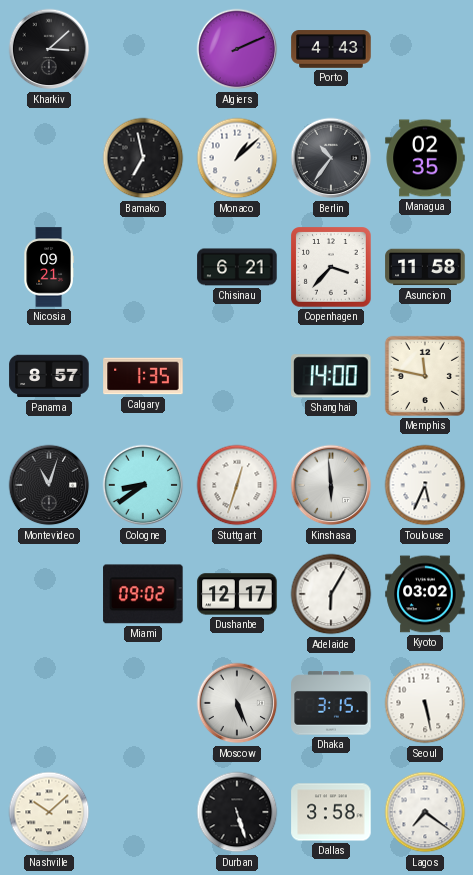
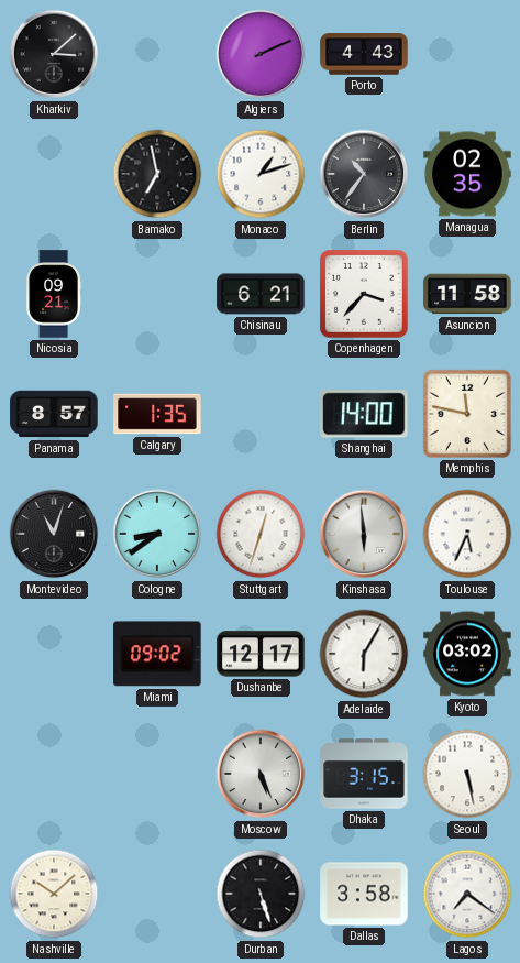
Monaco: 1:08 -> 1:12
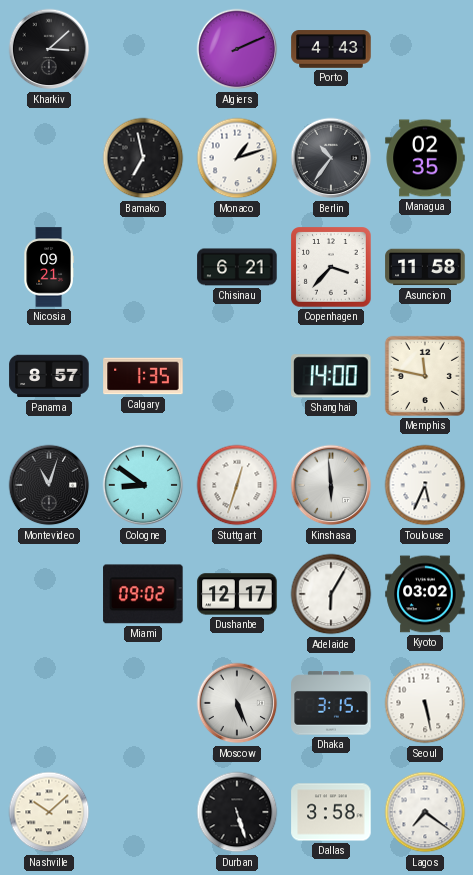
Cologne: 8:39 -> 8:51
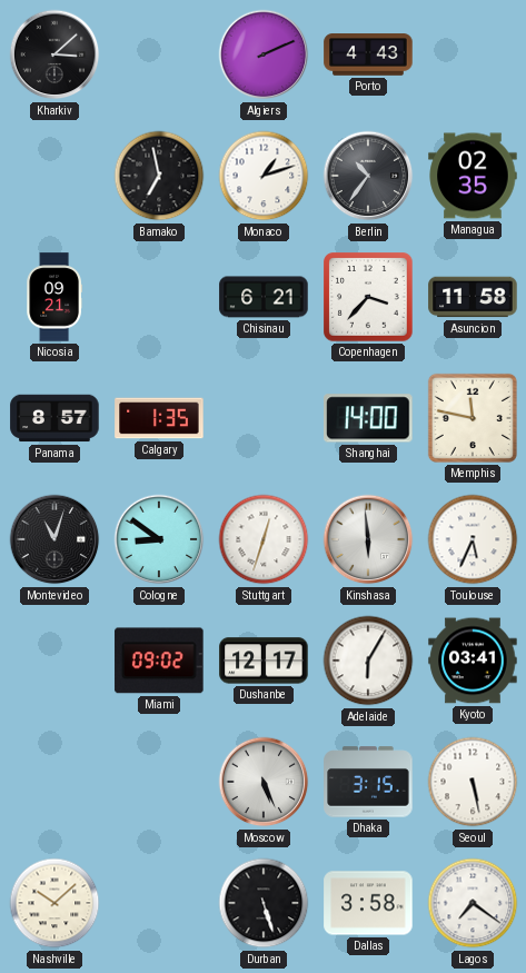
Kyoto: 03:02 -> 03:41
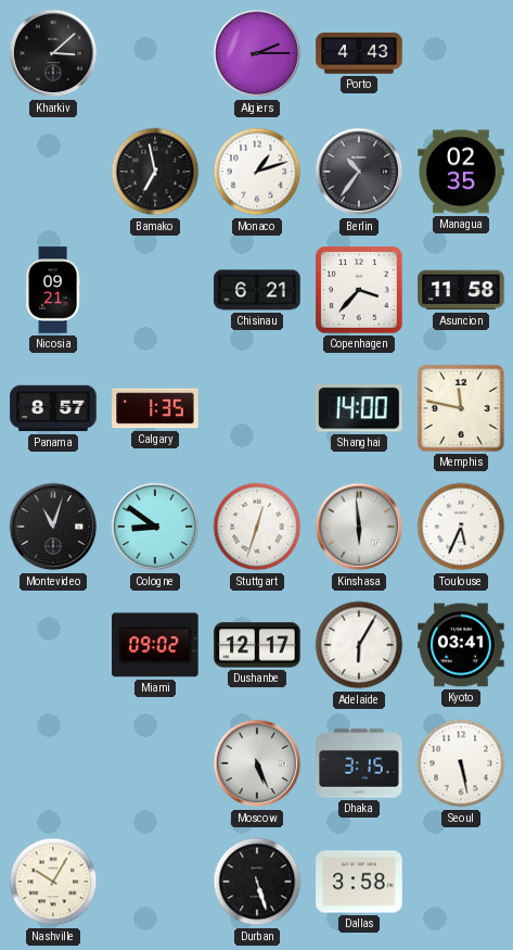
Algiers: 2:11 -> 2:15
Nashville: 10:08 -> 10:05
Lagos: 7:21 -> none
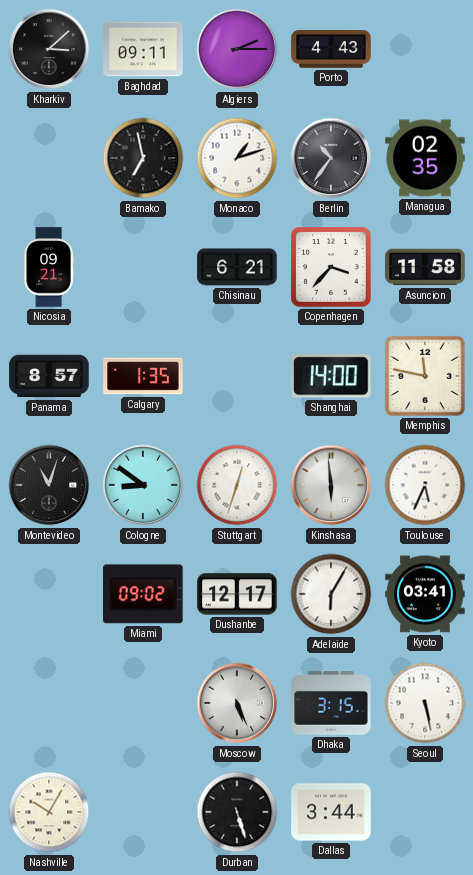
Baghdad: none -> 09:11
Dallas: 3:58 -> 3:44
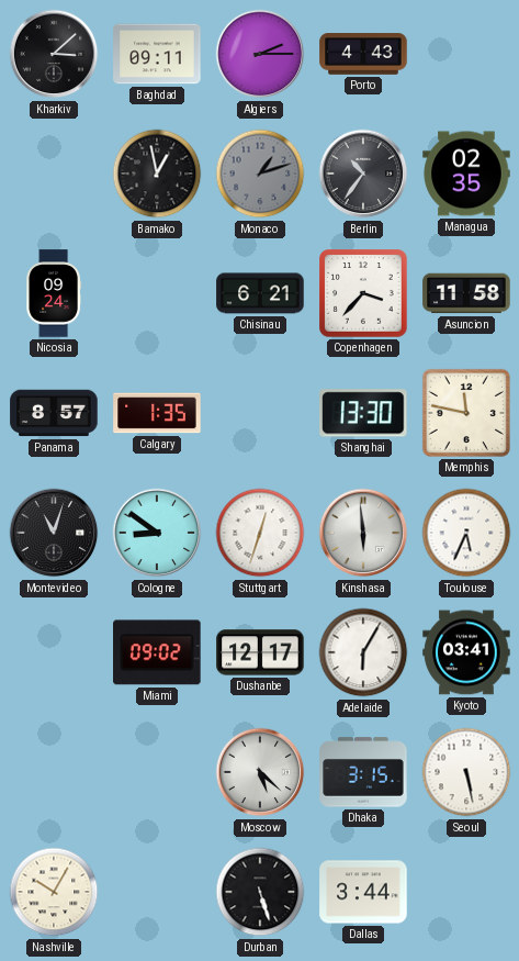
Bamako: 6:58 -> 12:58
Monaco dial: white -> grey
Nicosia: 09:21 -> 09:24
Shanghai: 14:00 -> 13:30
Moscow: 5:26 -> 5:22
